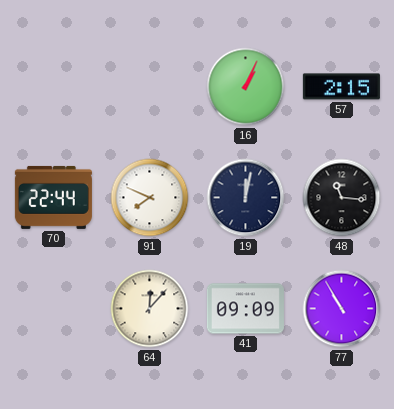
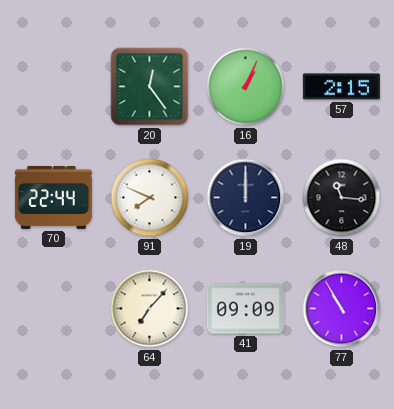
20: none -> 12:24
19: 12:02 -> 12:00
64: 12:07 -> 7:07
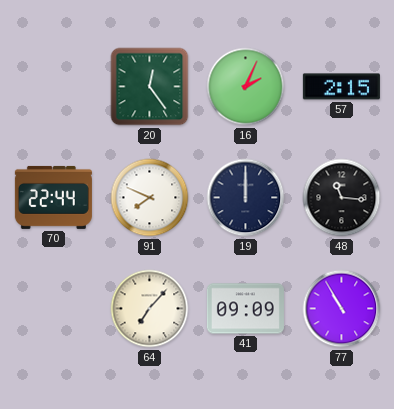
16: 1:04 -> 2:04
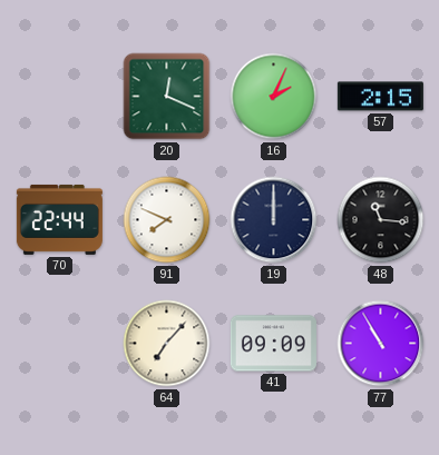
20: 12:24 -> 12:19
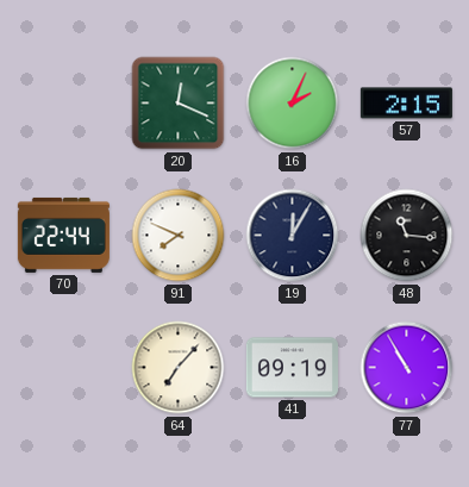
19: 12:00 -> 12:05
41: 09:09 -> 09:19
